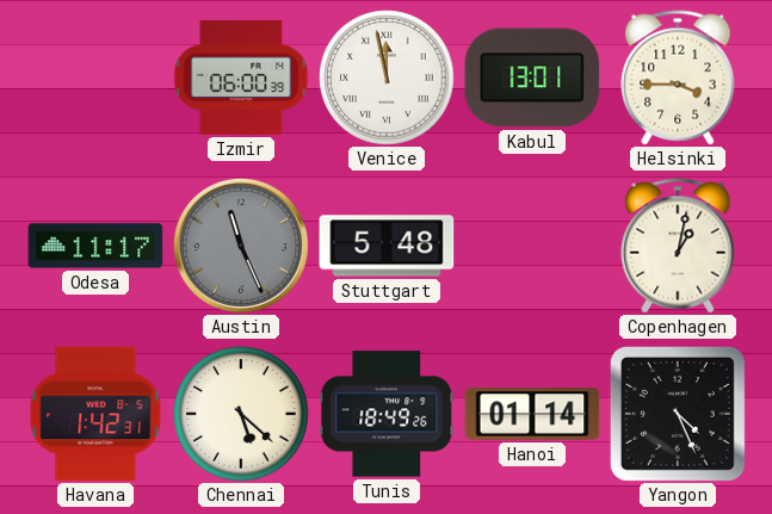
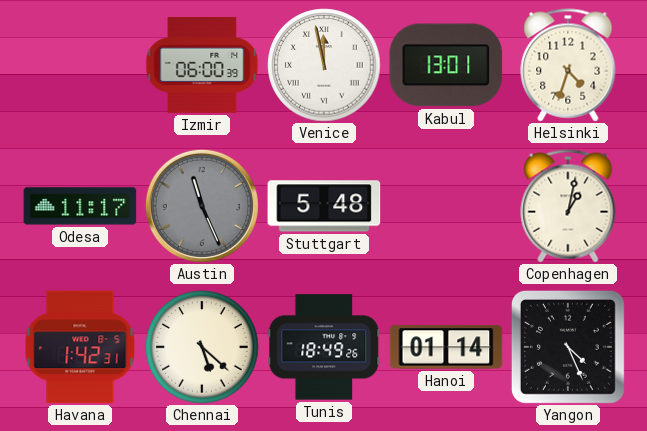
Helsinki: 3:45 -> 4:33
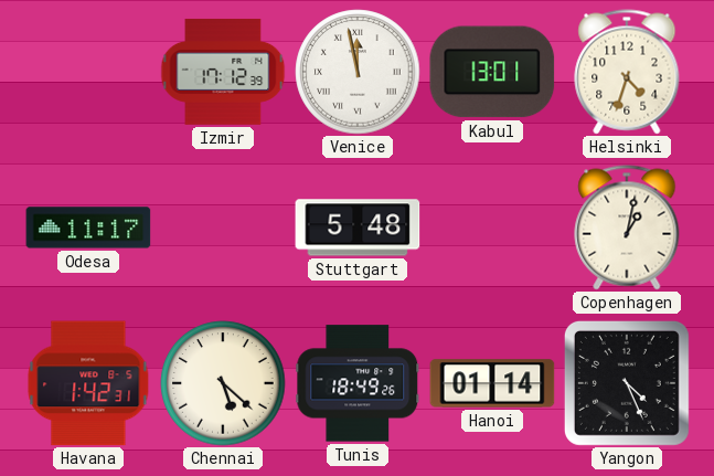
Izmir: 06:00 -> 17:12
Austin: 11:26 -> none
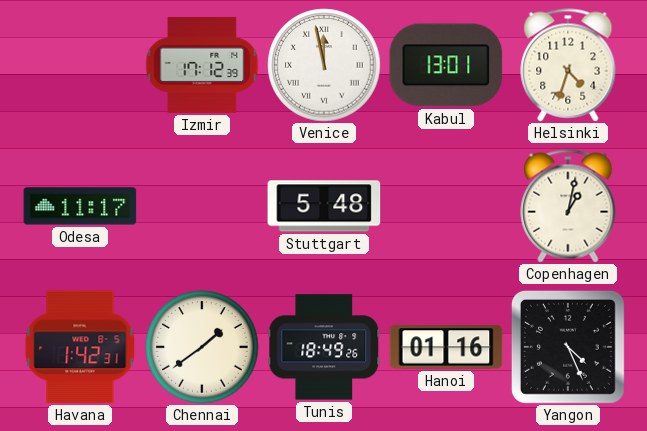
Chennai: 5:22 -> 1:39
Hanoi: 01:14 -> 01:16
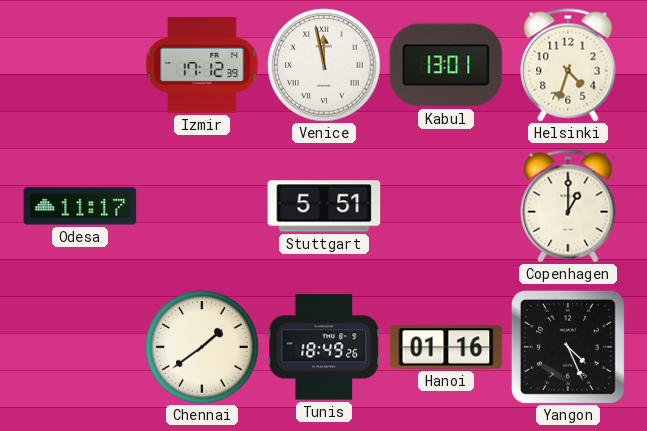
Stuttgart: 5:48 -> 5:51
Copenhagen: 1:02 -> 1:00
Havana: 1:42 -> none
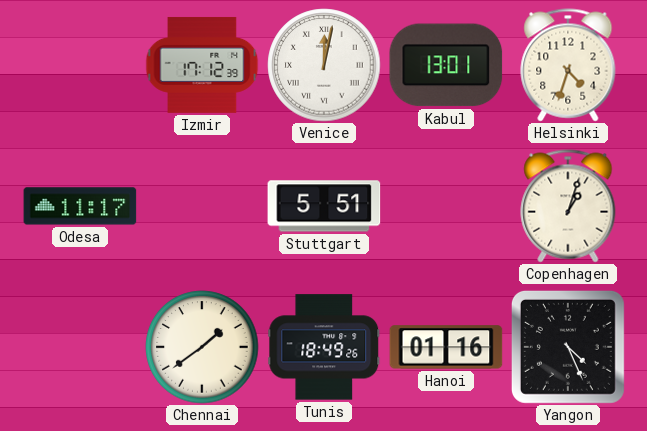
Venice: 11:58 -> 12:02
Copenhagen: 1:00 -> 1:03
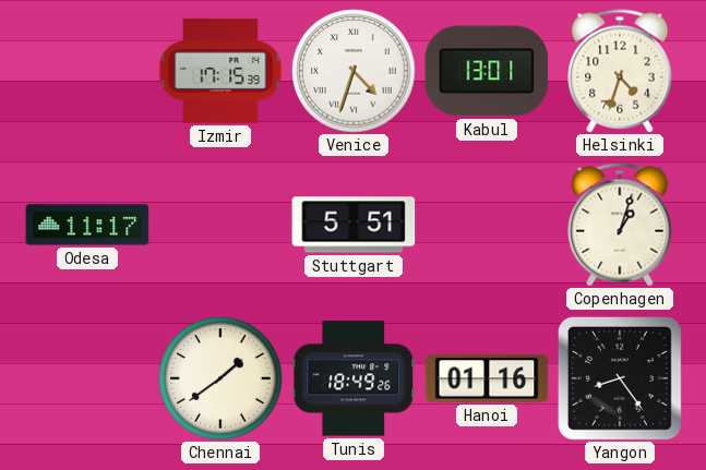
Izmir: 17:12 -> 17:15
Venice: 12:02 -> 4:33
Yangon: 4:26 -> 8:24
